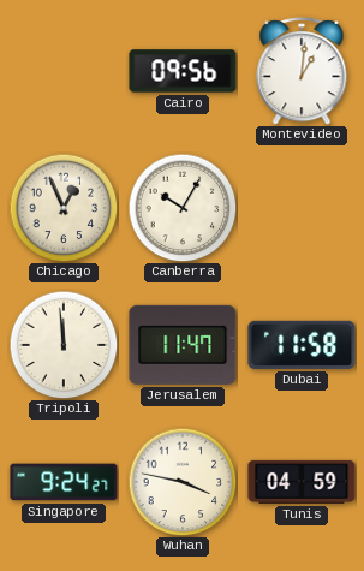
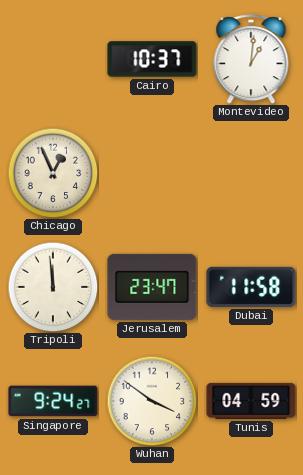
Cairo: 09:56 -> 10:37
Canberra: 10:05 -> none
Jerusalem: 11:47 -> 23:47
Wuhan: 3:47 -> 3:51
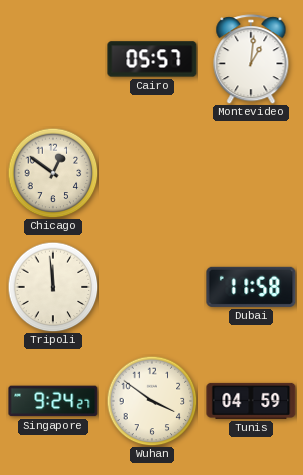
Cairo: 10:37 -> 05:57
Chicago: 12:56 -> 12:51
Jerusalem: 23:47 -> none
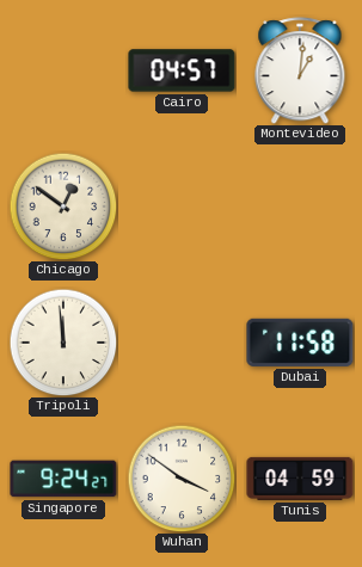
Cairo: 05:57 -> 04:57
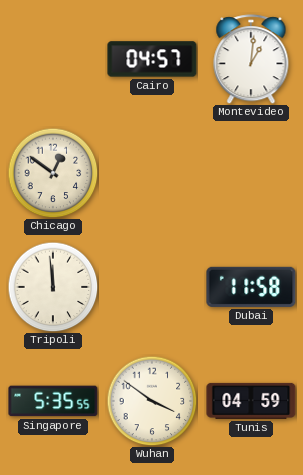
Singapore: 9:24 -> 5:35
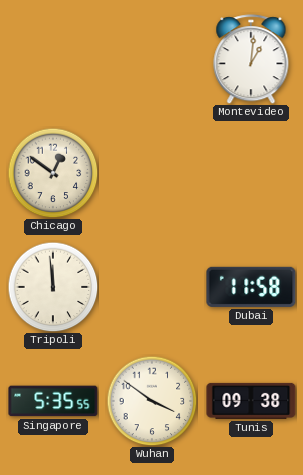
Cairo: 04:57 -> none
Tunis: 04:59 -> 09:38
